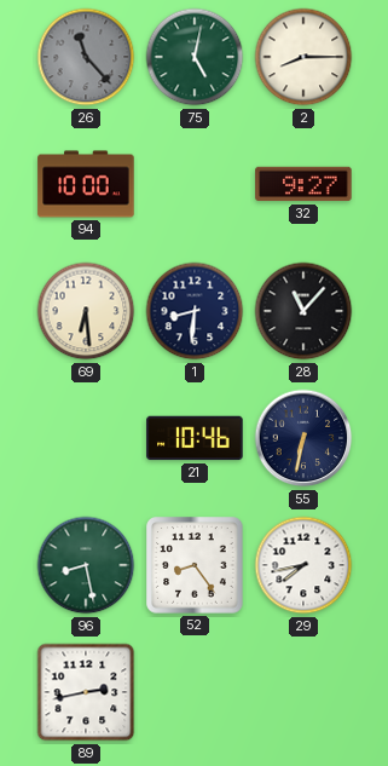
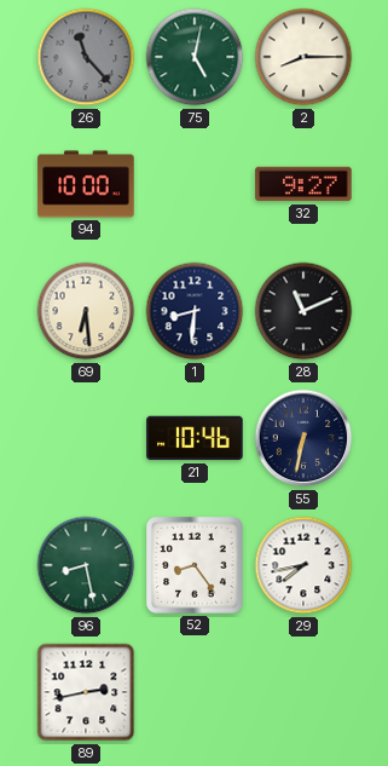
28: 11:07 -> 11:11
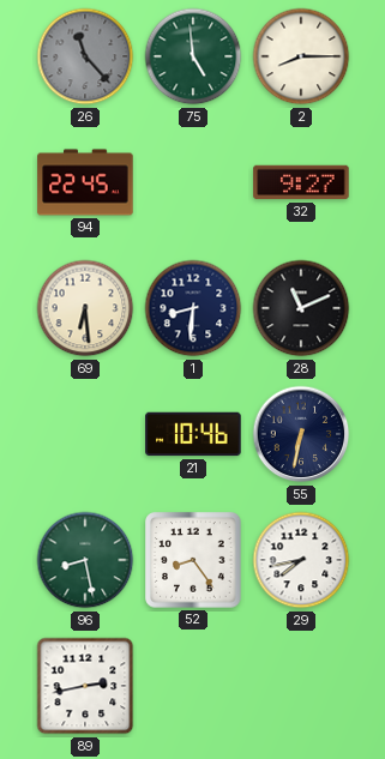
75: 5:02 -> 4:59
94: 10:00 -> 22:45
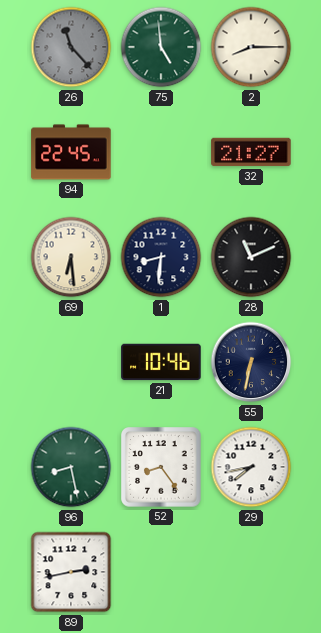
32: 9:27 -> 21:27
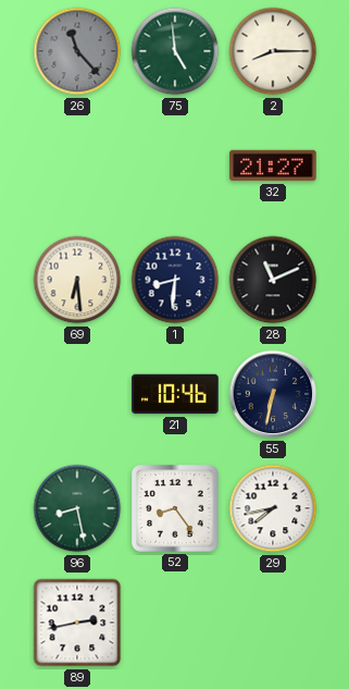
94: 22:45 -> none
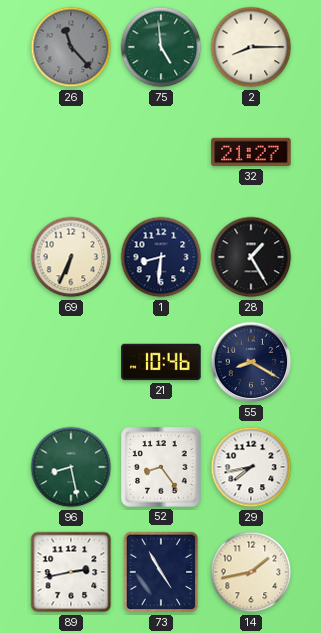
69: 6:29 -> 6:34
28: 11:11 -> 1:25
55: 6:32 -> 8:20
73: none -> 4:55
14: none -> 1:43
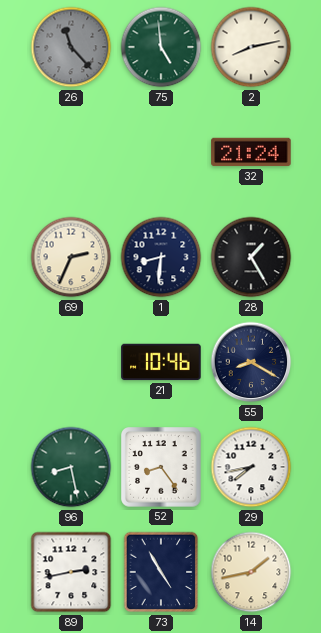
2: 8:15 -> 8:13
32: 21:27 -> 21:24
69: 6:34 -> 2:34
